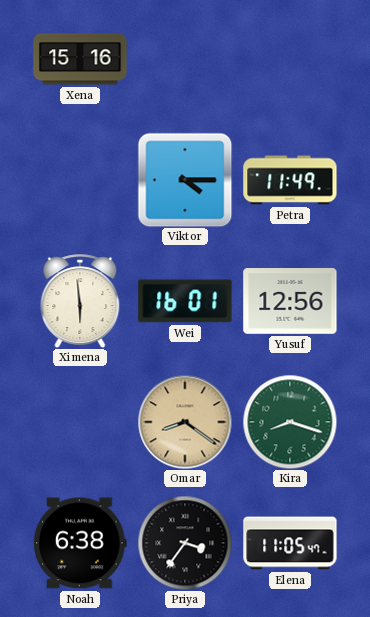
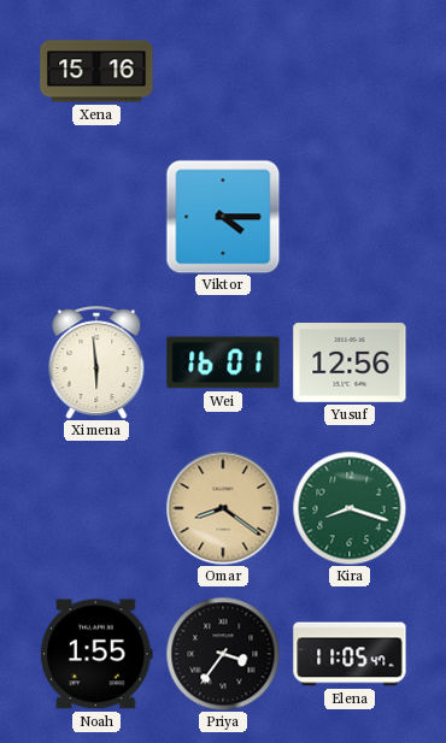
Petra: 11:49 -> none
Noah: 6:38 -> 1:55
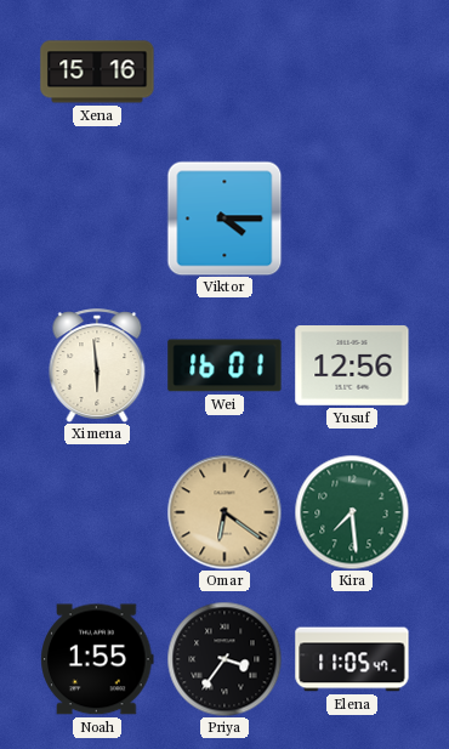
Omar: 8:21 -> 6:21
Kira: 8:18 -> 7:29
